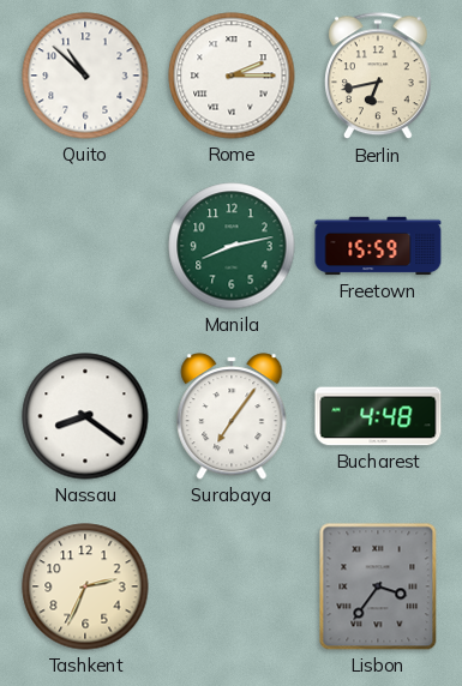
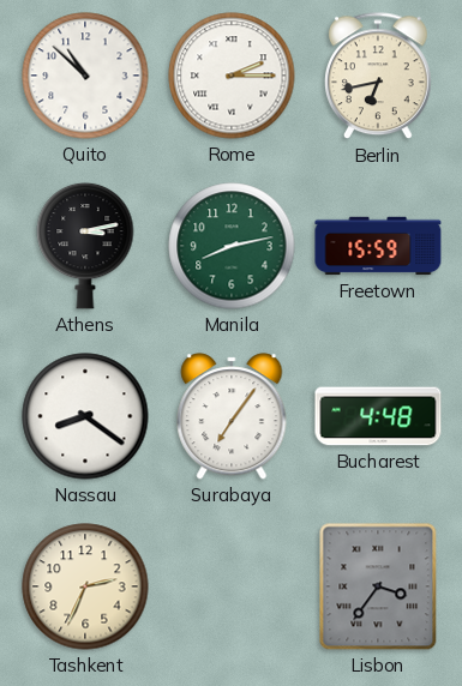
Athens: none -> 3:13
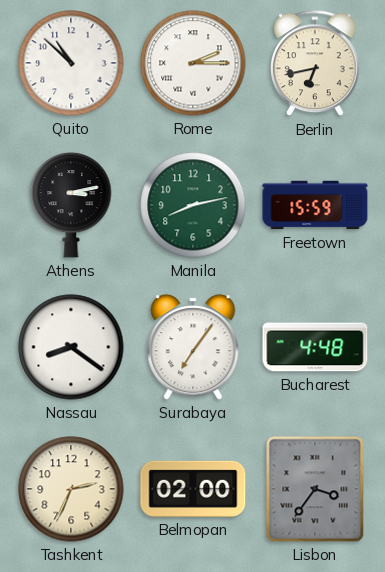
Belmopan: none -> 02:00
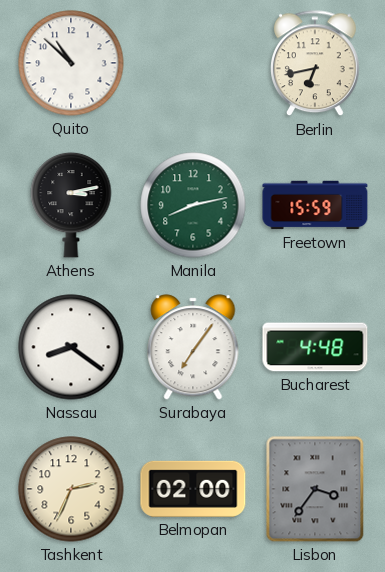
Rome: 2:15 -> none
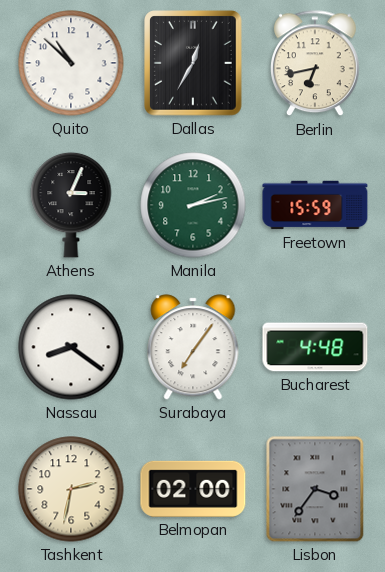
Dallas: none -> 12:35
Athens: 3:13 -> 3:04
Manila: 8:13 -> 2:13
Tashkent: 2:34 -> 2:32
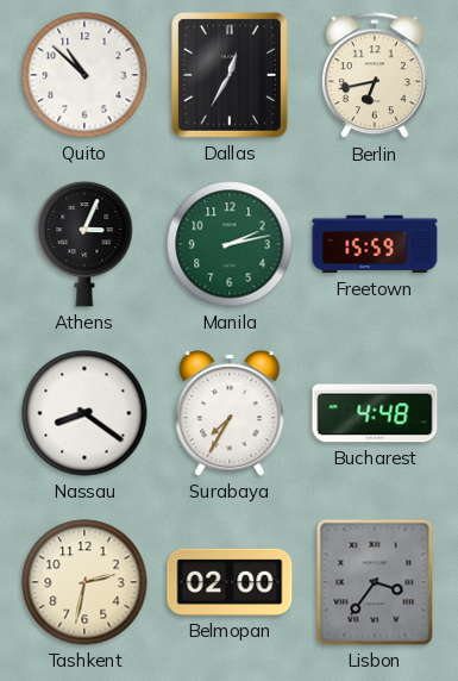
Surabaya: 7:06 -> 7:35
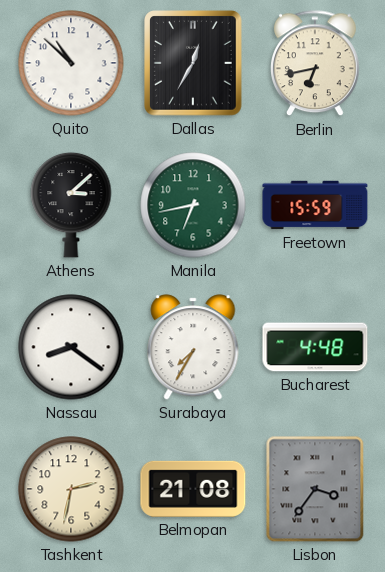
Athens: 3:04 -> 3:08
Manila: 2:13 -> 6:43
Belmopan: 02:00 -> 21:08
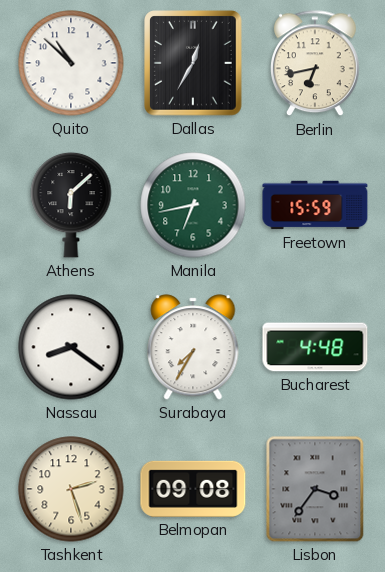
Athens: 3:08 -> 6:08
Tashkent: 2:32 -> 2:27
Belmopan: 21:08 -> 09:08
